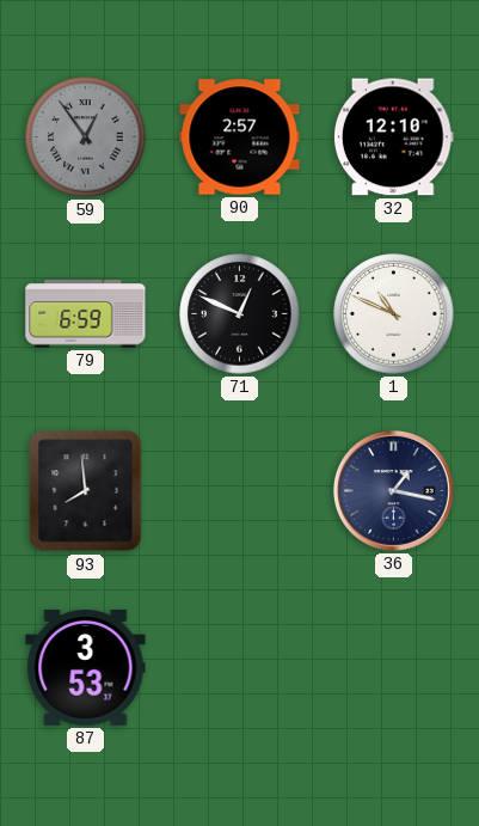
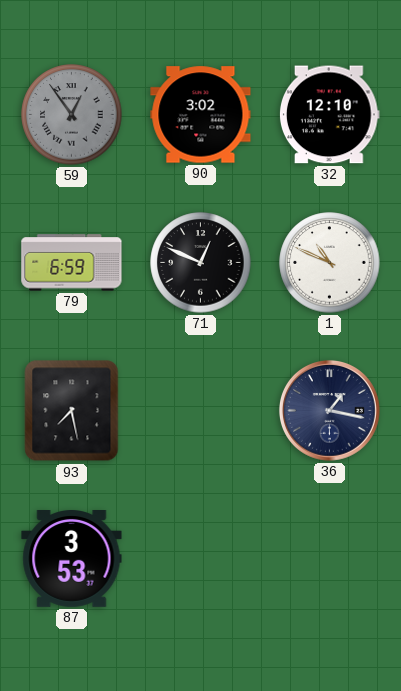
90: 2:57 -> 3:02
93: 7:59 -> 7:28
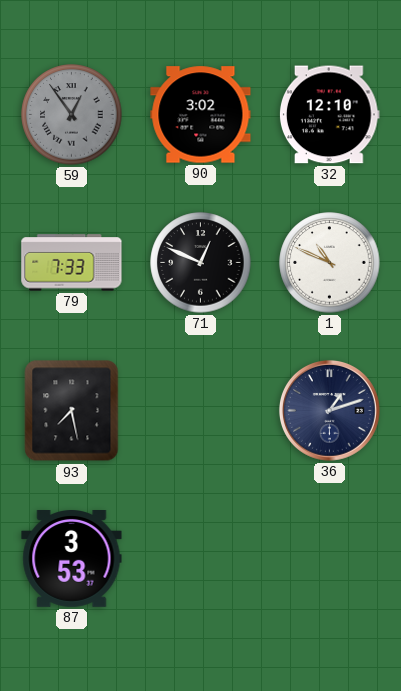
79: 6:59 -> 7:33
36: 1:17 -> 1:12
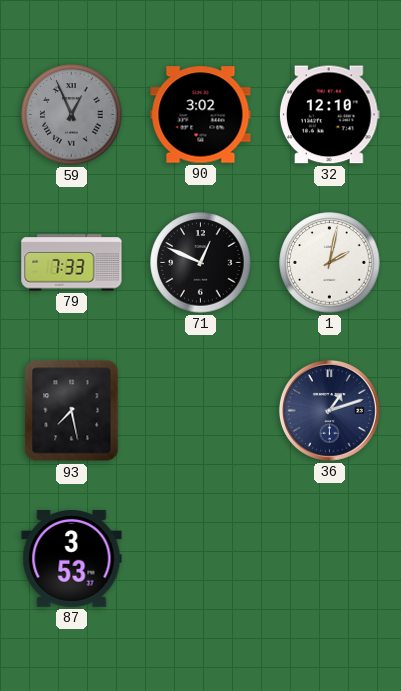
59: 12:54 -> 12:56
1: 10:49 -> 2:02
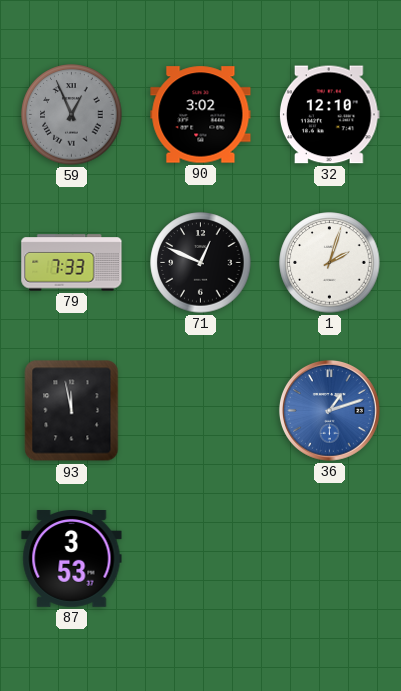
1: 2:02 -> 2:03
93: 7:28 -> 11:58
36 dial: navy -> blue
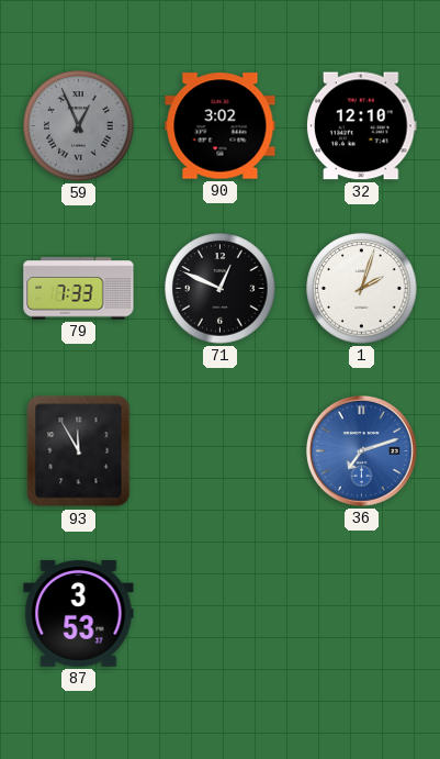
93: 11:58 -> 11:55
36: 1:12 -> 7:12
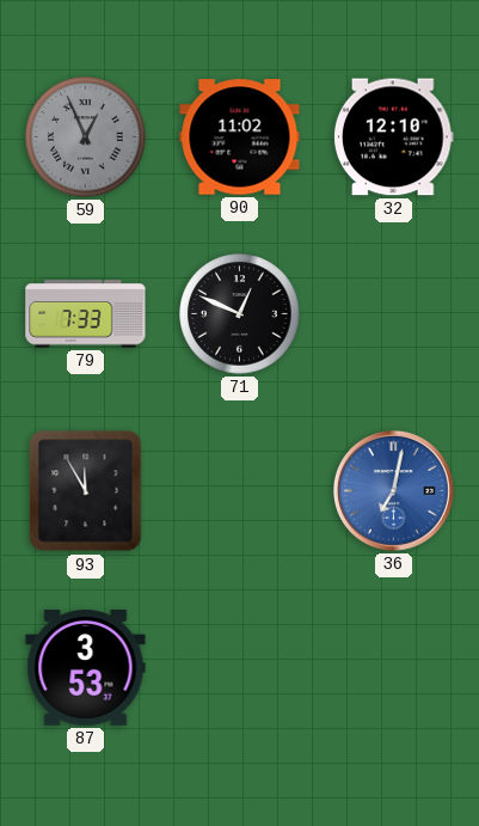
90: 3:02 -> 11:02
1: 2:03 -> none
36: 7:12 -> 7:02
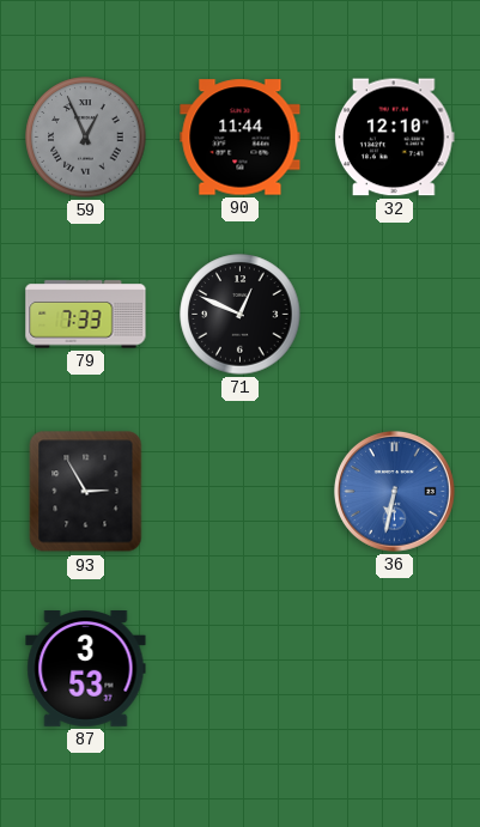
90: 11:02 -> 11:44
93: 11:55 -> 2:55
36: 7:02 -> 6:32
